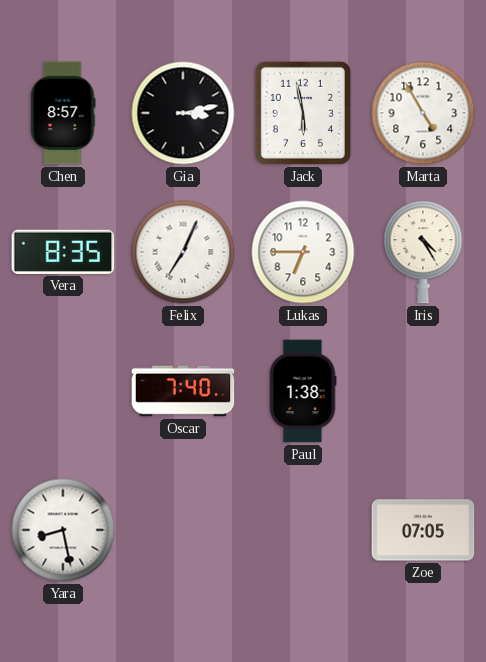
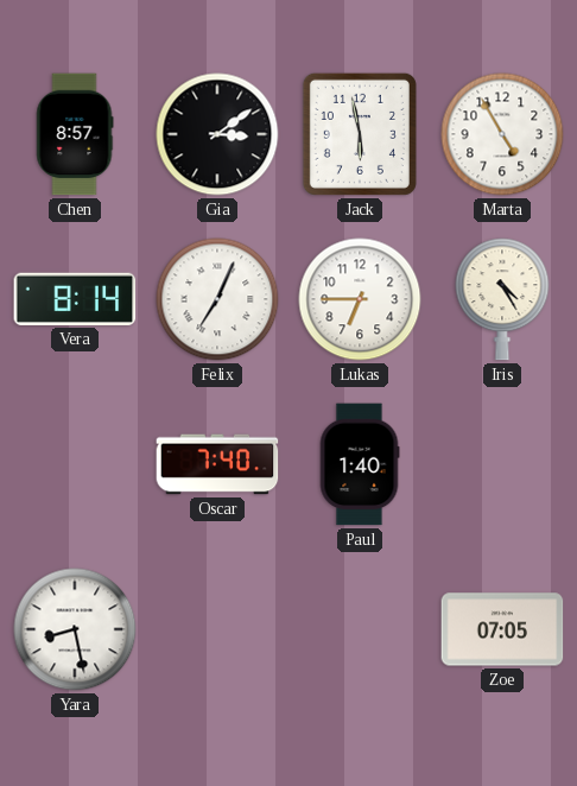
Gia: 3:13 -> 3:09
Vera: 8:35 -> 8:14
Paul: 1:38 -> 1:40
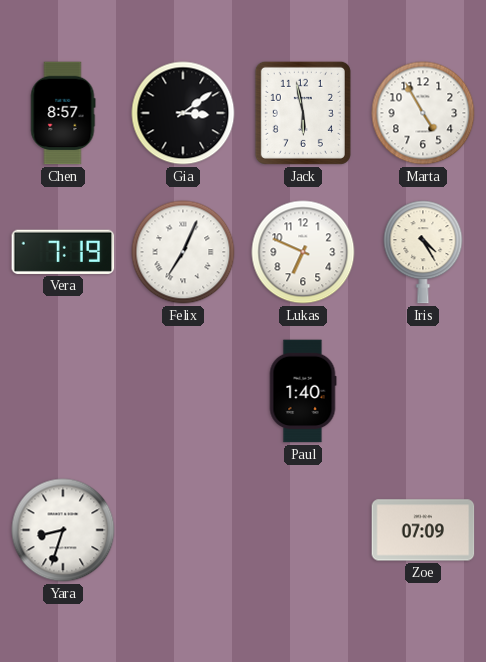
Vera: 8:14 -> 7:19
Lukas: 6:45 -> 6:49
Oscar: 7:40 -> none
Yara: 8:28 -> 8:33
Zoe: 07:05 -> 07:09
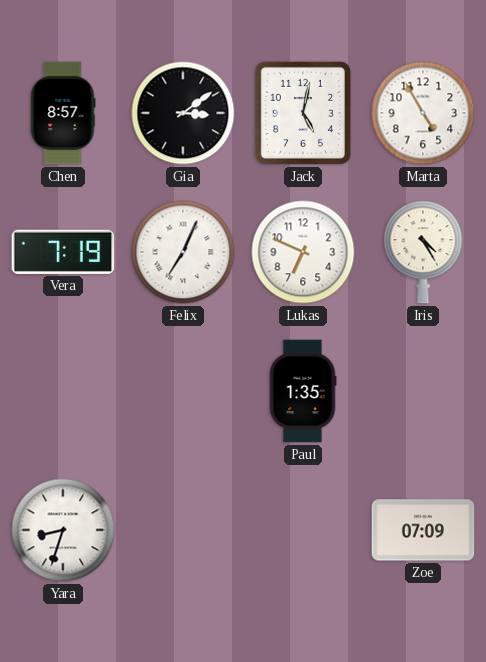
Jack: 5:58 -> 5:02
Paul: 1:40 -> 1:35
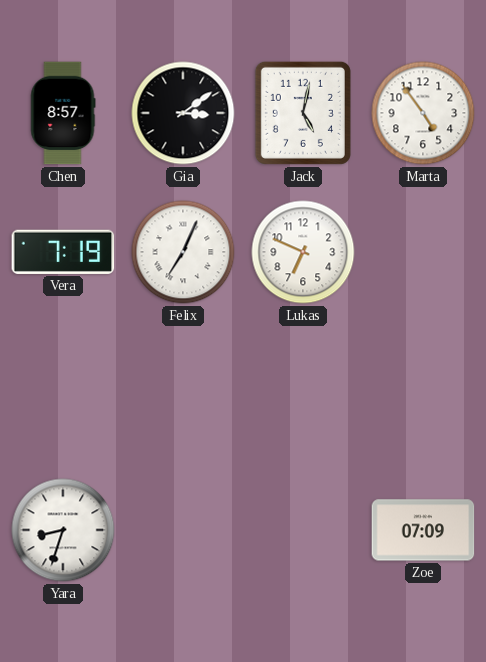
Marta: 4:55 -> 4:54
Iris: 4:25 -> none
Paul: 1:35 -> none
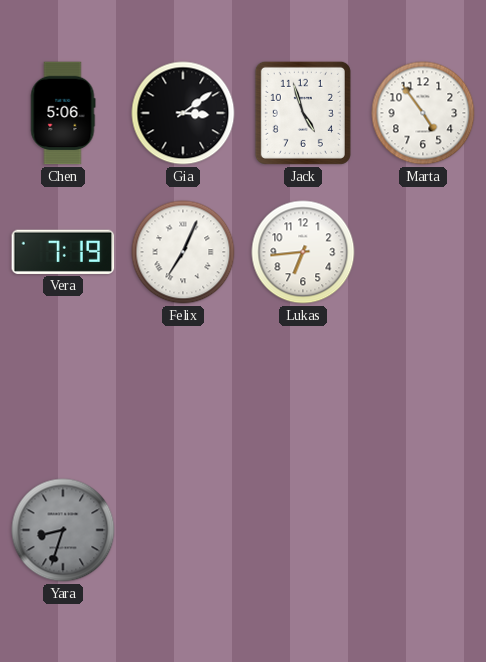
Chen: 8:57 -> 5:06
Jack: 5:02 -> 4:57
Lukas: 6:49 -> 6:44
Yara dial: white -> grey
Zoe: 07:09 -> none
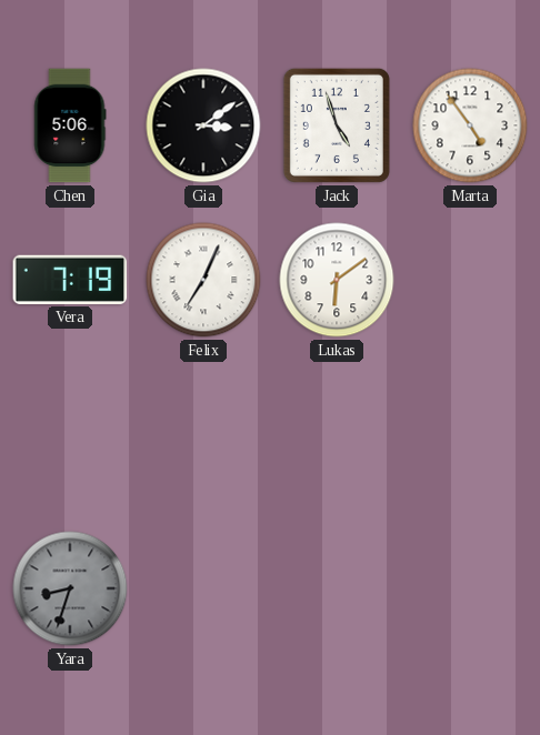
Lukas: 6:44 -> 6:09
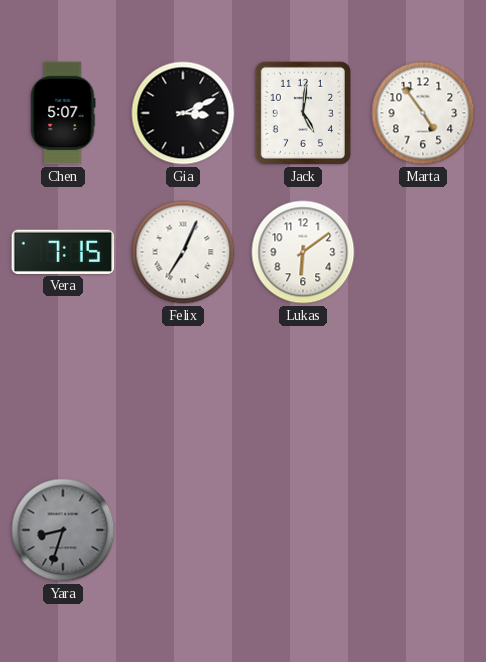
Chen: 5:06 -> 5:07
Gia: 3:09 -> 3:11
Jack: 4:57 -> 5:01
Vera: 7:19 -> 7:15
